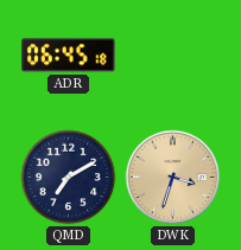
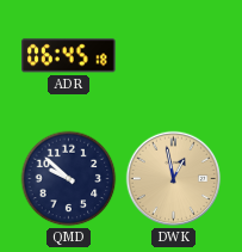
QMD: 7:10 -> 9:52
DWK: 3:33 -> 12:58
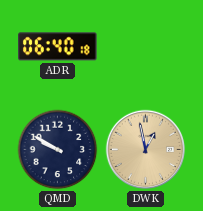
ADR: 06:45 -> 06:40
QMD: 9:52 -> 9:50
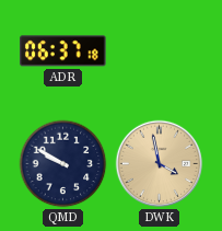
ADR: 06:40 -> 06:37
DWK: 12:58 -> 3:58
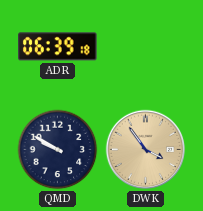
ADR: 06:37 -> 06:39
DWK: 3:58 -> 3:54
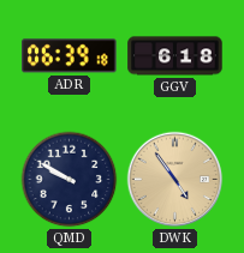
GGV: none -> 6:18
DWK: 3:54 -> 4:54
